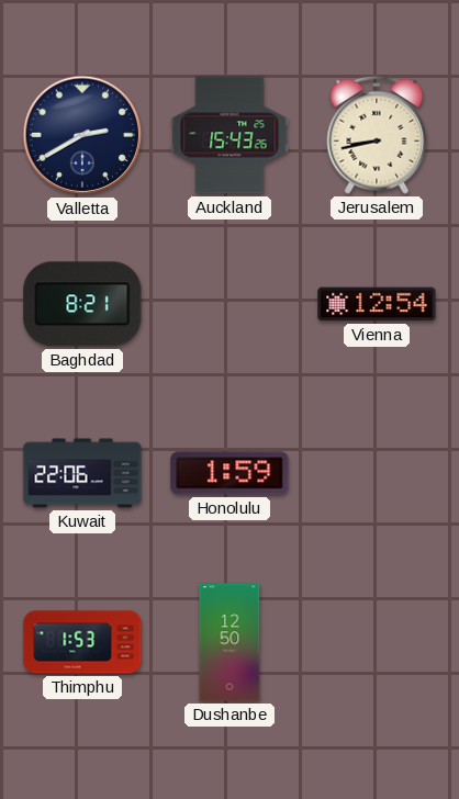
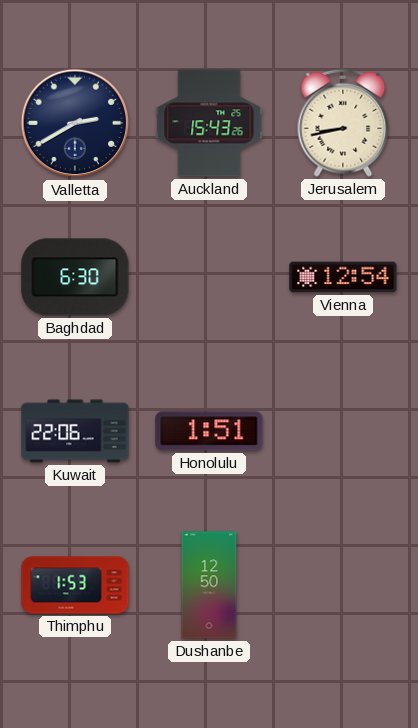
Baghdad: 8:21 -> 6:30
Honolulu: 1:59 -> 1:51
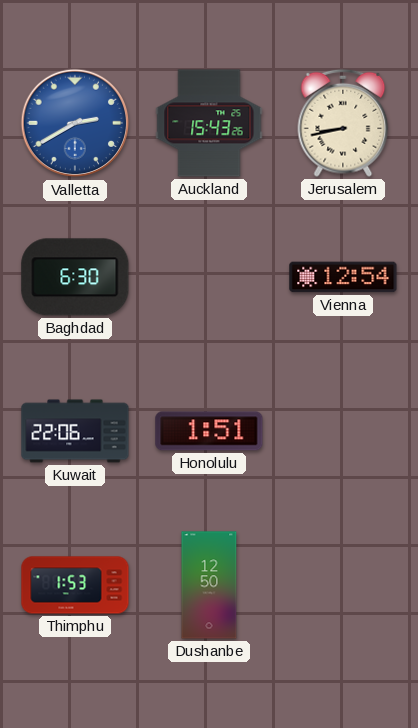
Valletta dial: navy -> blue
